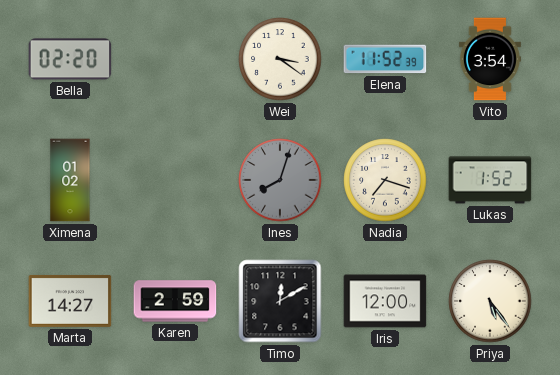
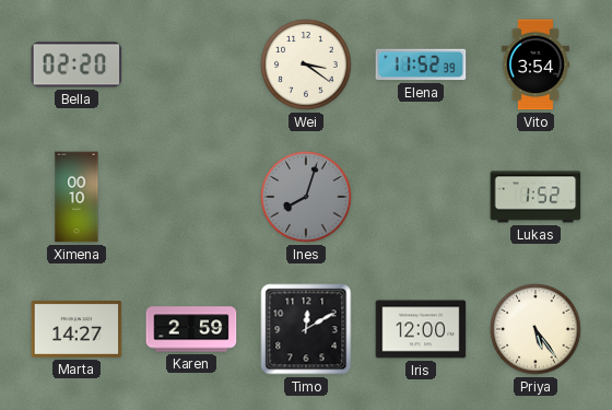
Ximena: 01:02 -> 00:10
Nadia: 7:18 -> none
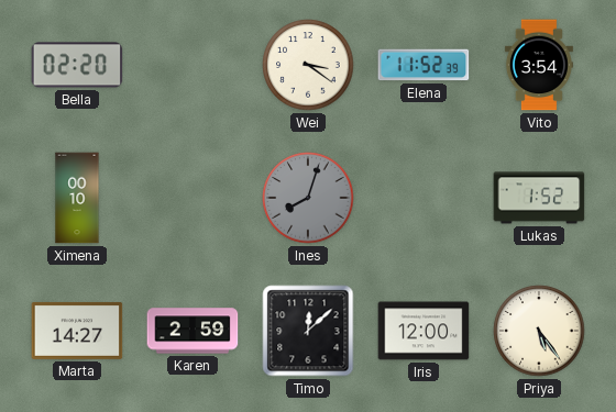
Timo: 12:10 -> 12:08
